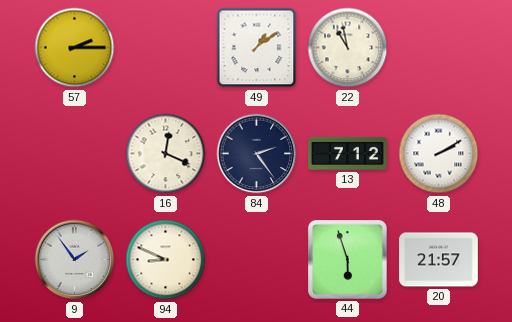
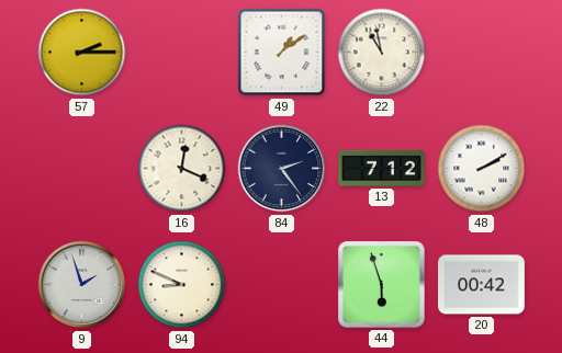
9: 1:54 -> 1:57
20: 21:57 -> 00:42
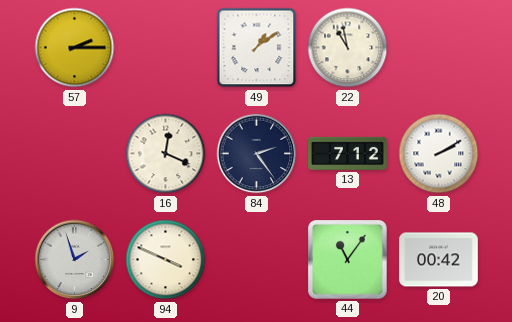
94: 8:49 -> 3:49
44: 5:57 -> 11:06
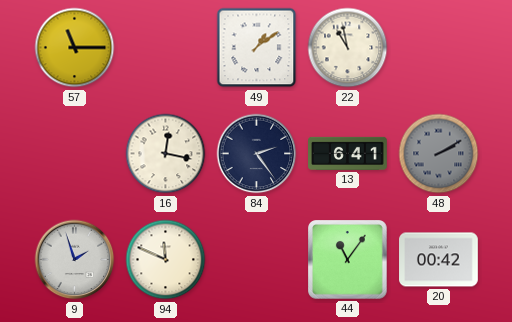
57: 2:15 -> 11:15
16: 12:19 -> 12:17
13: 7:12 -> 6:41
48 dial: white -> grey
94: 3:49 -> 11:49
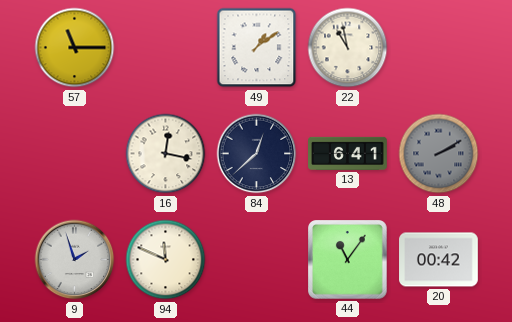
84: 2:24 -> 12:38
